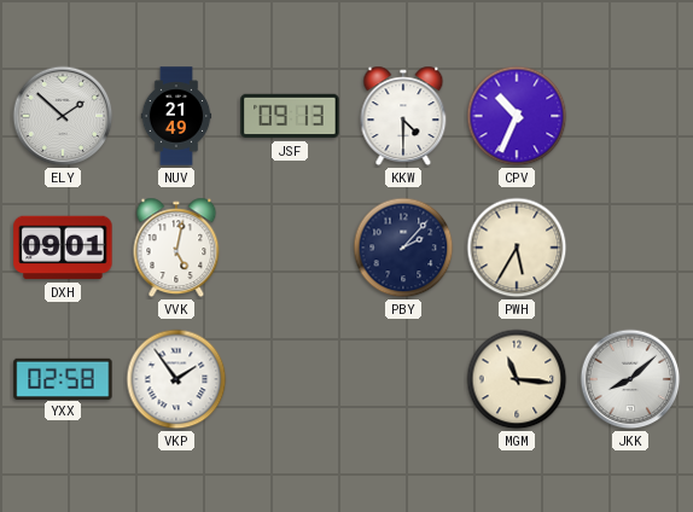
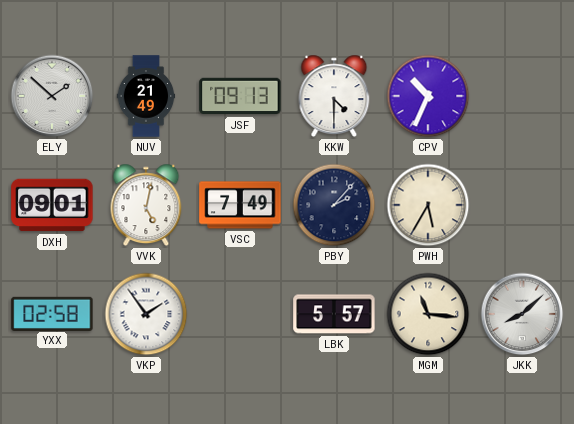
VSC: none -> 7:49
LBK: none -> 5:57
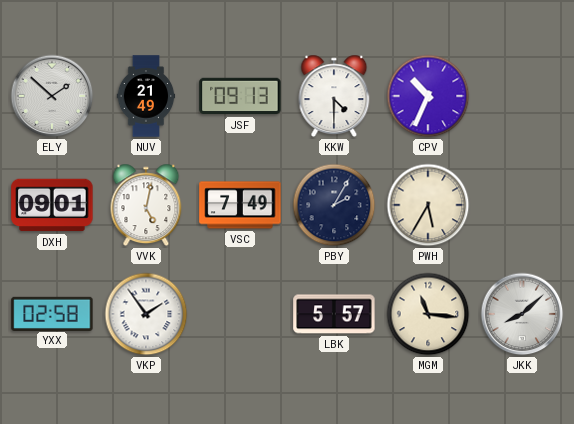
PBY: 2:07 -> 2:05
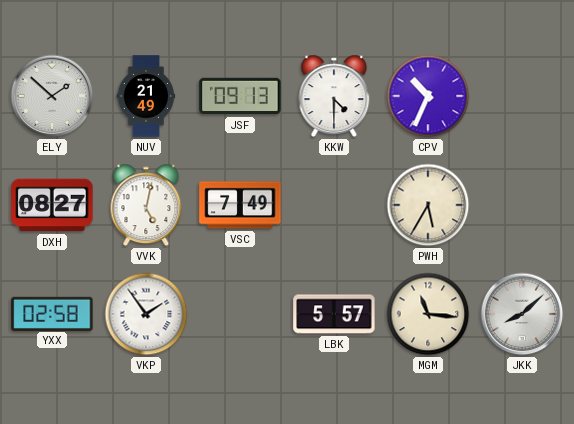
DXH: 09:01 -> 08:27
PBY: 2:05 -> none
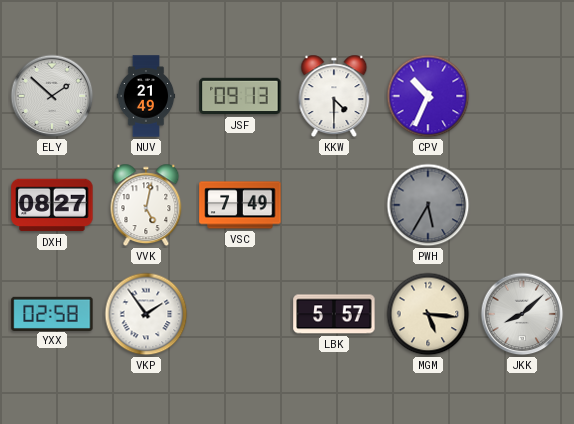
PWH dial: cream -> grey
MGM: 11:16 -> 5:16
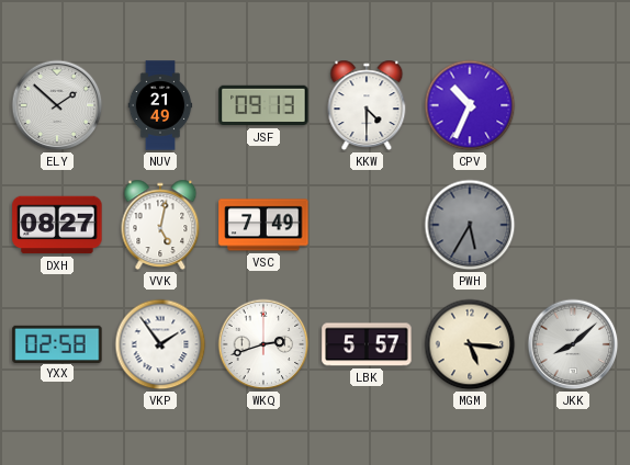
WKQ: none -> 2:42
